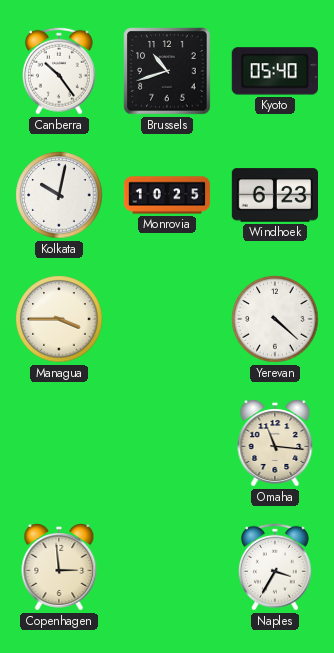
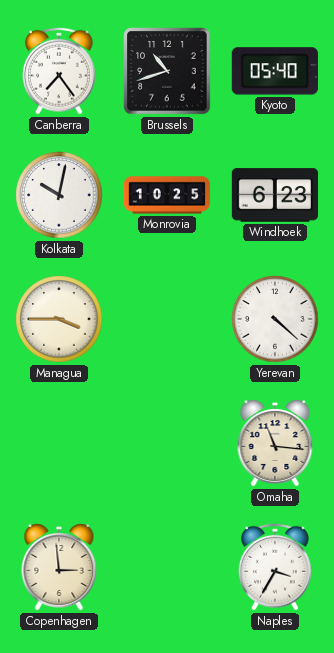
Canberra: 10:24 -> 7:24
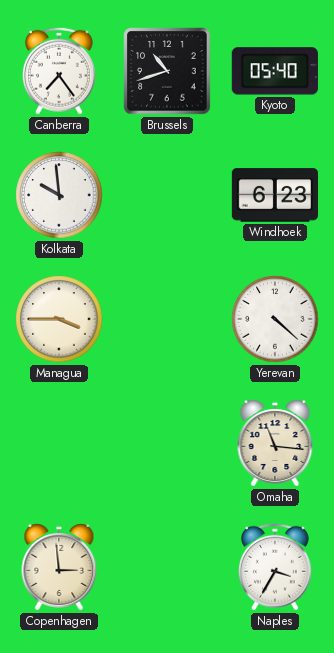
Kolkata: 10:02 -> 9:59
Monrovia: 10:25 -> none
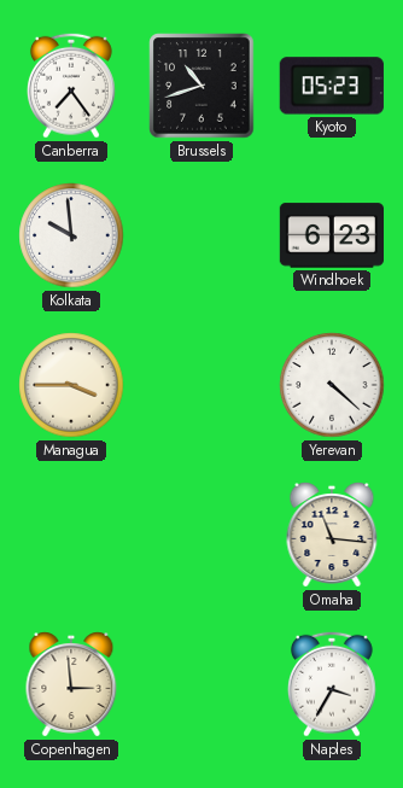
Kyoto: 05:40 -> 05:23
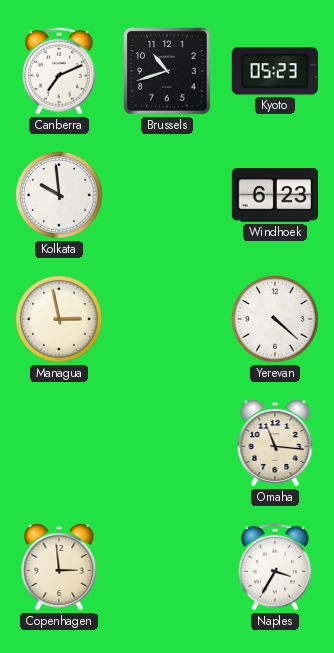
Canberra: 7:24 -> 7:11
Managua: 3:45 -> 2:58
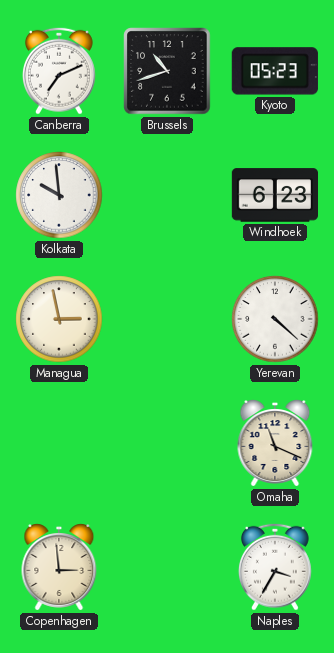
Omaha: 11:16 -> 11:19
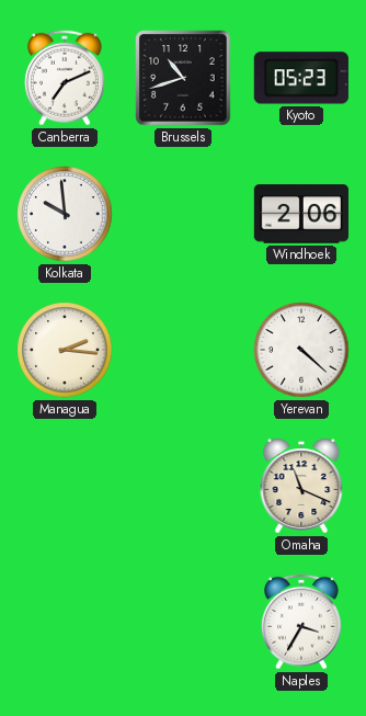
Windhoek: 6:23 -> 2:06
Managua: 2:58 -> 2:16
Copenhagen: 2:59 -> none
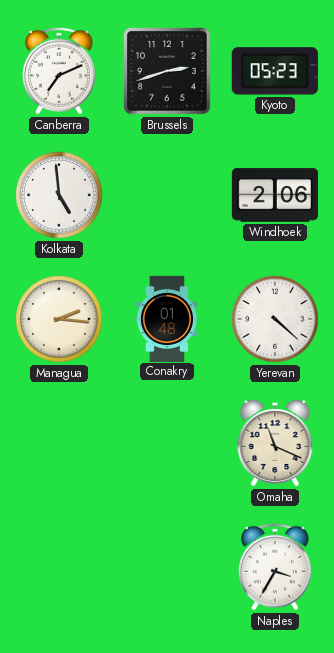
Brussels: 10:42 -> 2:42
Kolkata: 9:59 -> 4:59
Conakry: none -> 01:48
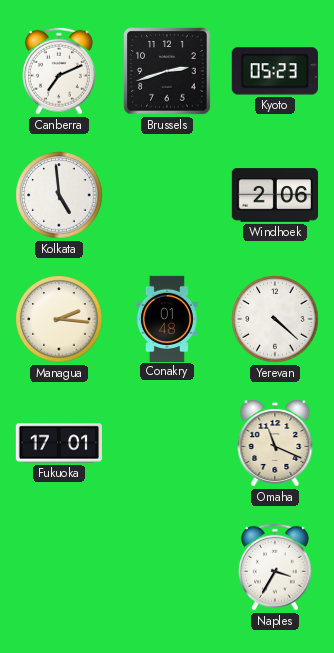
Fukuoka: none -> 17:01
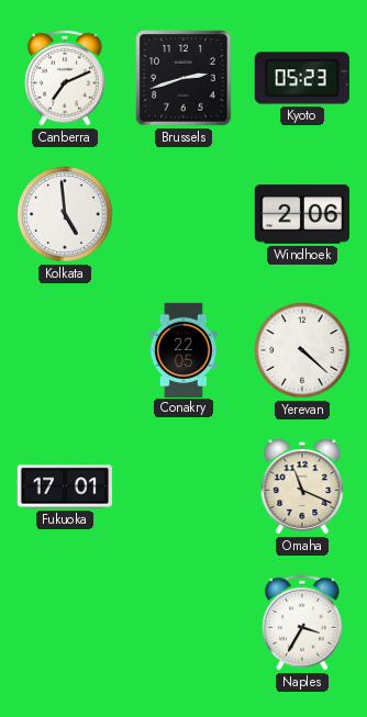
Managua: 2:16 -> none
Conakry: 01:48 -> 22:05
